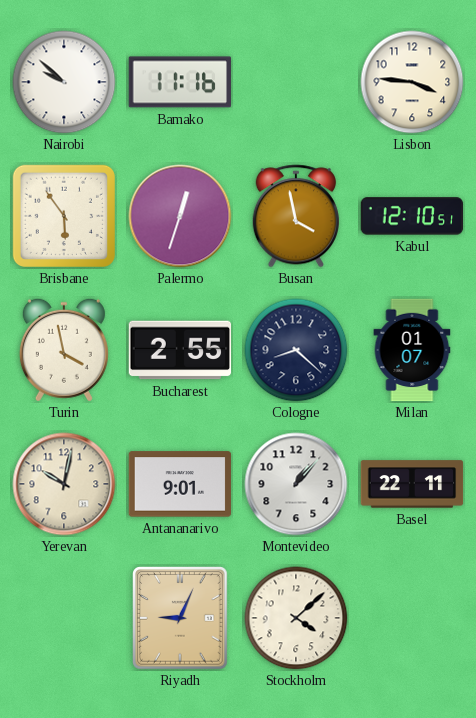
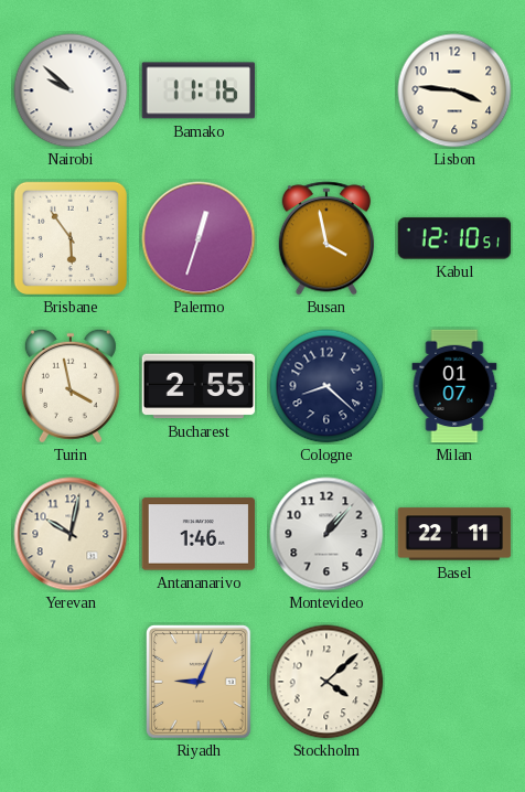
Antananarivo: 9:01 -> 1:46
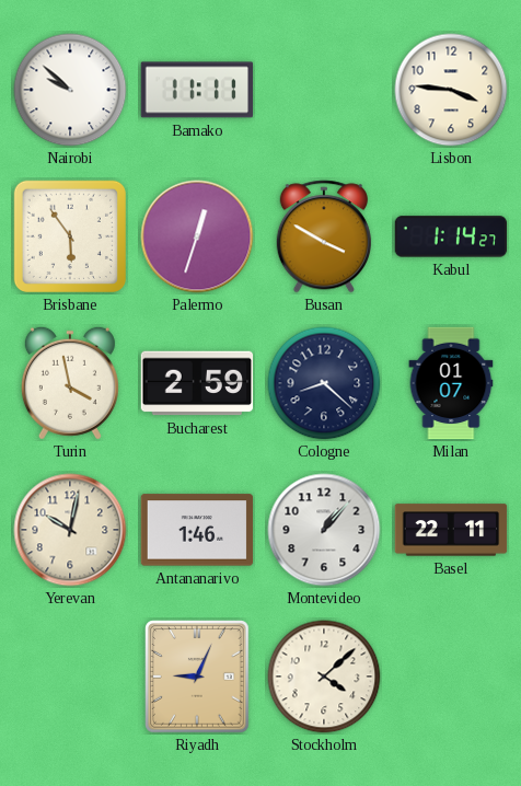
Bamako: 11:16 -> 11:11
Busan: 3:58 -> 3:50
Kabul: 12:10 -> 1:14
Bucharest: 2:55 -> 2:59
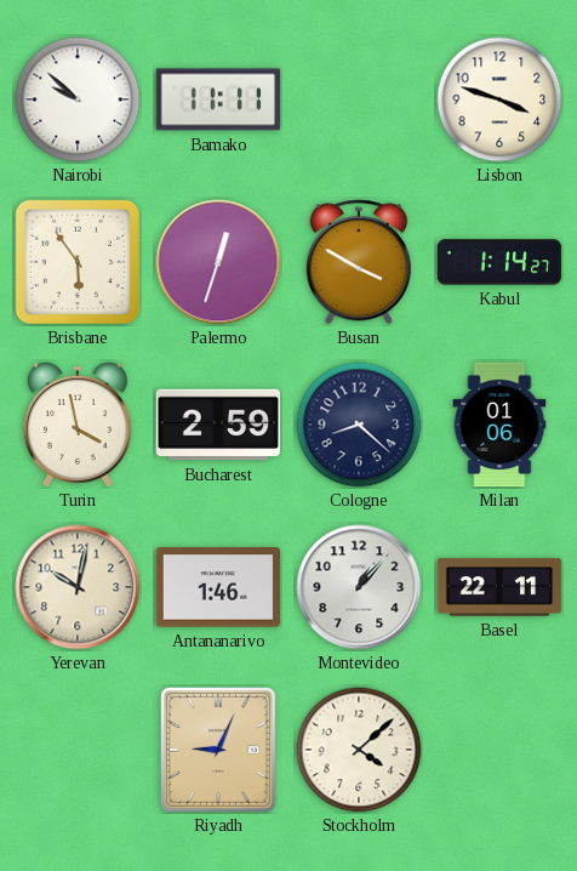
Lisbon: 3:46 -> 3:48
Milan: 01:07 -> 01:06
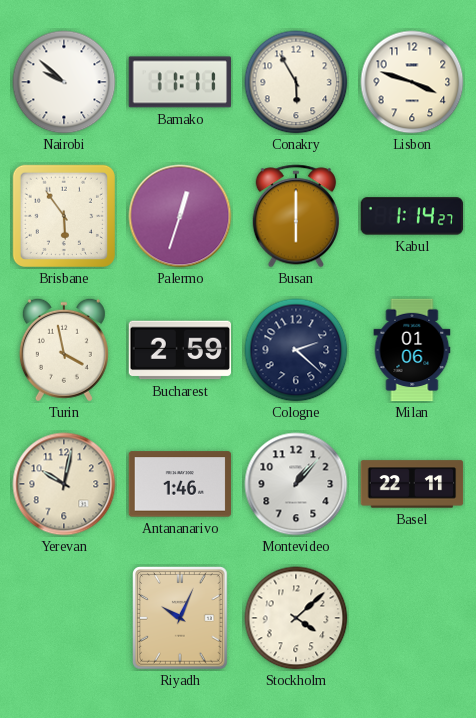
Conakry: none -> 5:55
Busan: 3:50 -> 6:00
Cologne: 8:22 -> 2:22
Riyadh: 9:04 -> 10:04
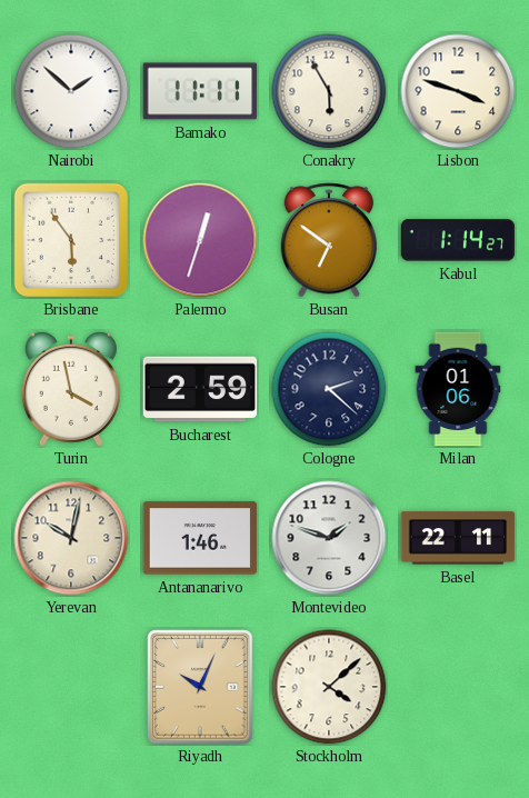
Nairobi: 9:52 -> 1:52
Busan: 6:00 -> 6:51
Montevideo: 1:07 -> 1:48
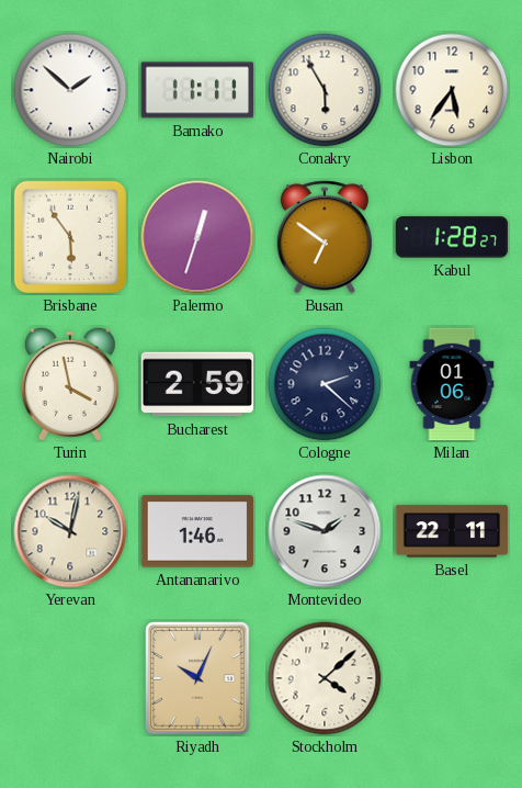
Lisbon: 3:48 -> 5:36
Kabul: 1:14 -> 1:28
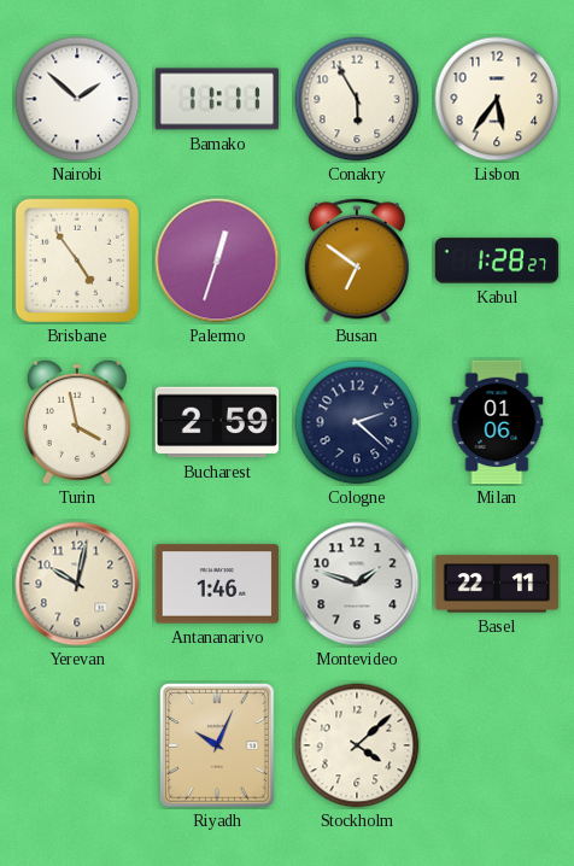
Brisbane: 5:54 -> 4:54
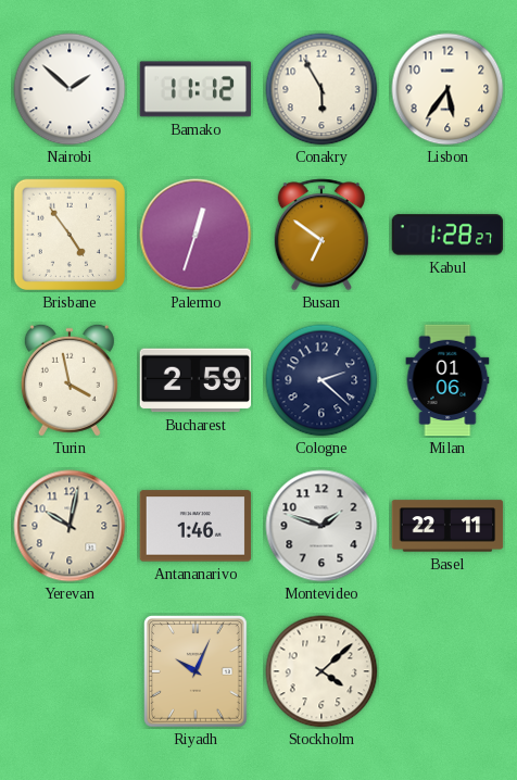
Bamako: 11:11 -> 11:12
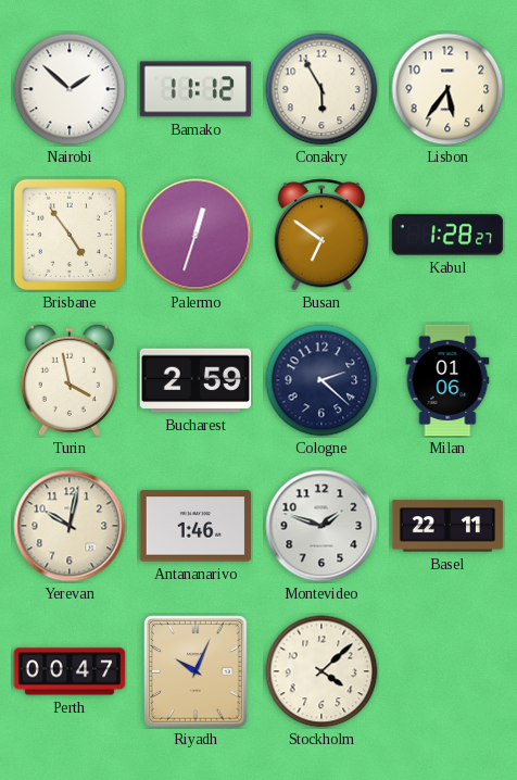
Perth: none -> 00:47
